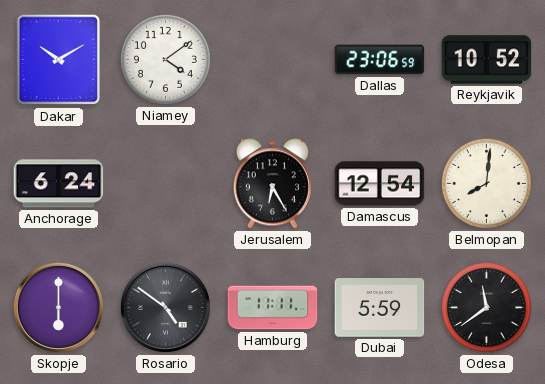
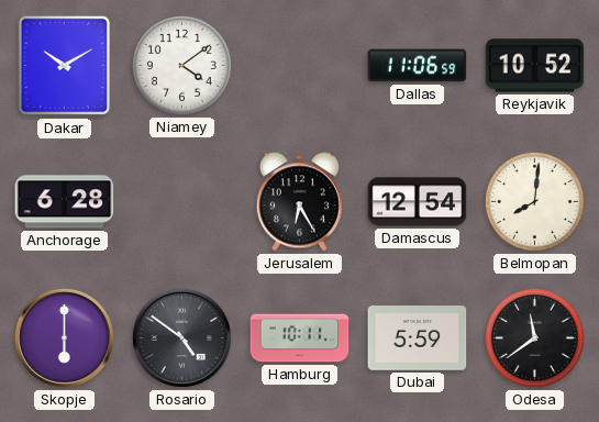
Dallas: 23:06 -> 11:06
Anchorage: 6:24 -> 6:28
Hamburg: 11:11 -> 10:11
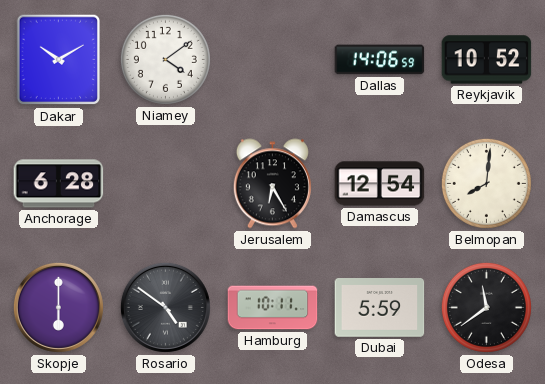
Dallas: 11:06 -> 14:06
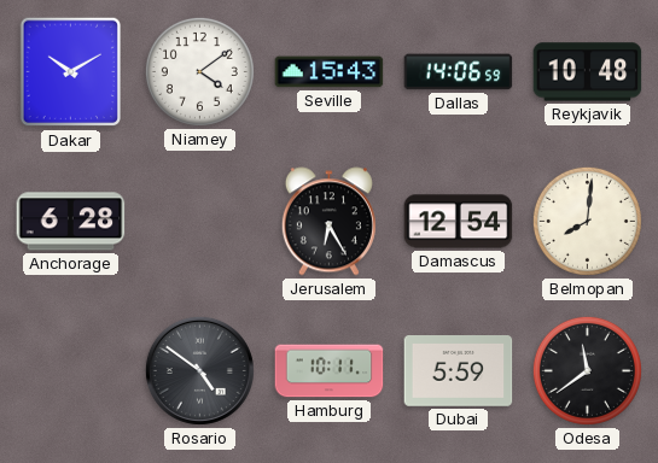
Seville: none -> 15:43
Reykjavik: 10:52 -> 10:48
Skopje: 6:00 -> none
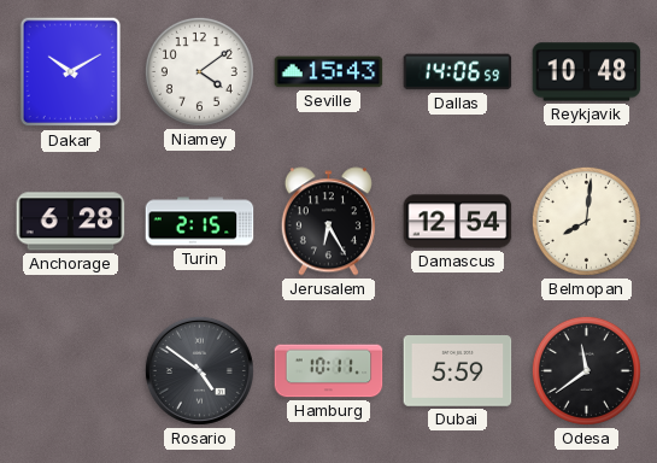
Turin: none -> 2:15
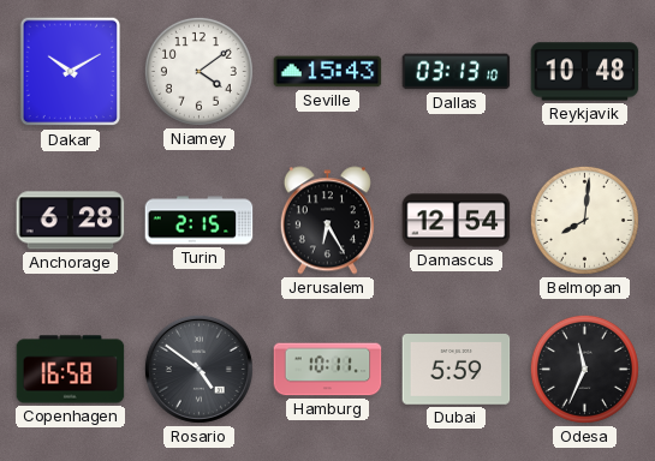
Dallas: 14:06 -> 03:13
Copenhagen: none -> 16:58
Odesa: 11:39 -> 11:34
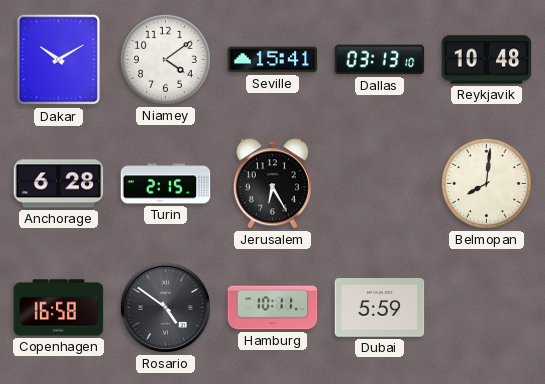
Seville: 15:43 -> 15:41
Damascus: 12:54 -> none
Odesa: 11:34 -> none
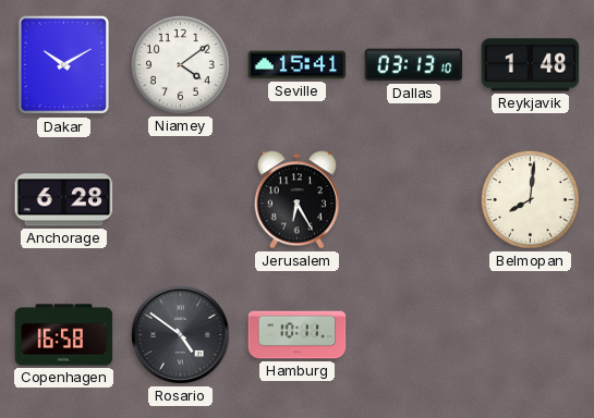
Reykjavik: 10:48 -> 1:48
Turin: 2:15 -> none
Dubai: 5:59 -> none
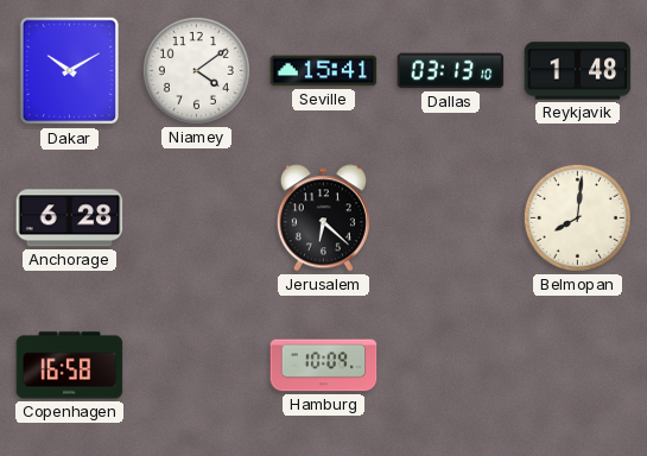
Jerusalem: 6:25 -> 6:22
Rosario: 4:51 -> none
Hamburg: 10:11 -> 10:09
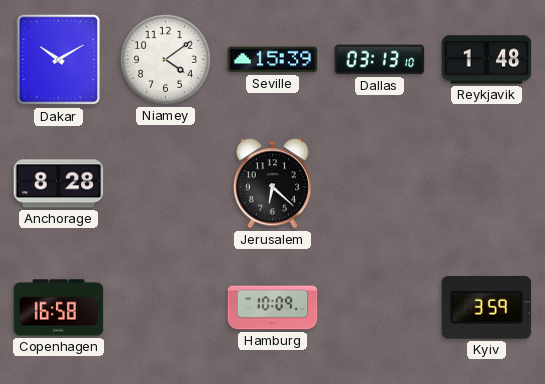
Seville: 15:41 -> 15:39
Anchorage: 6:28 -> 8:28
Belmopan: 8:01 -> none
Kyiv: none -> 3:59
